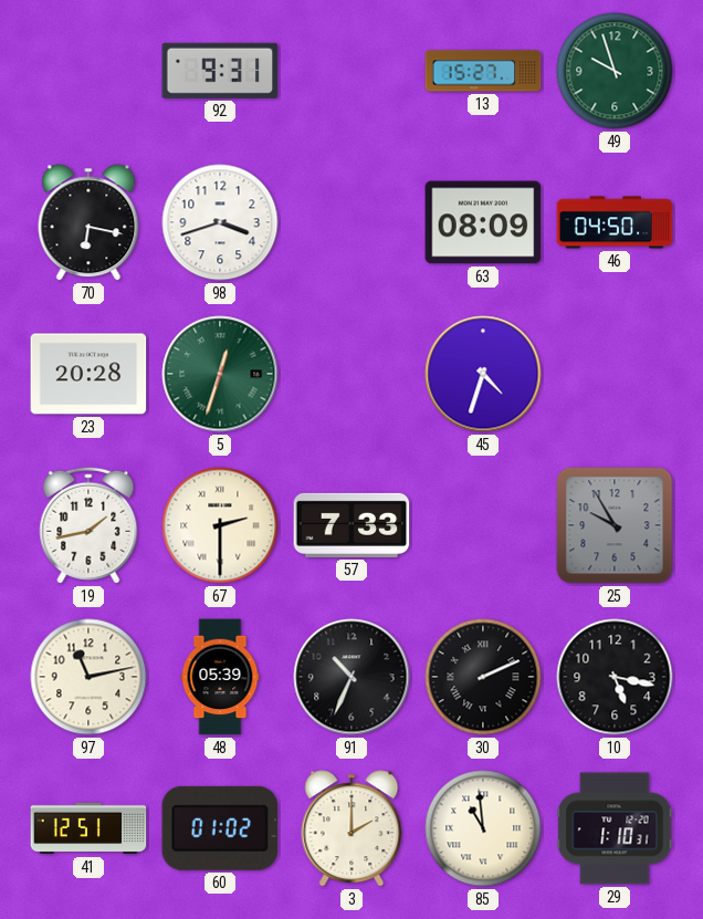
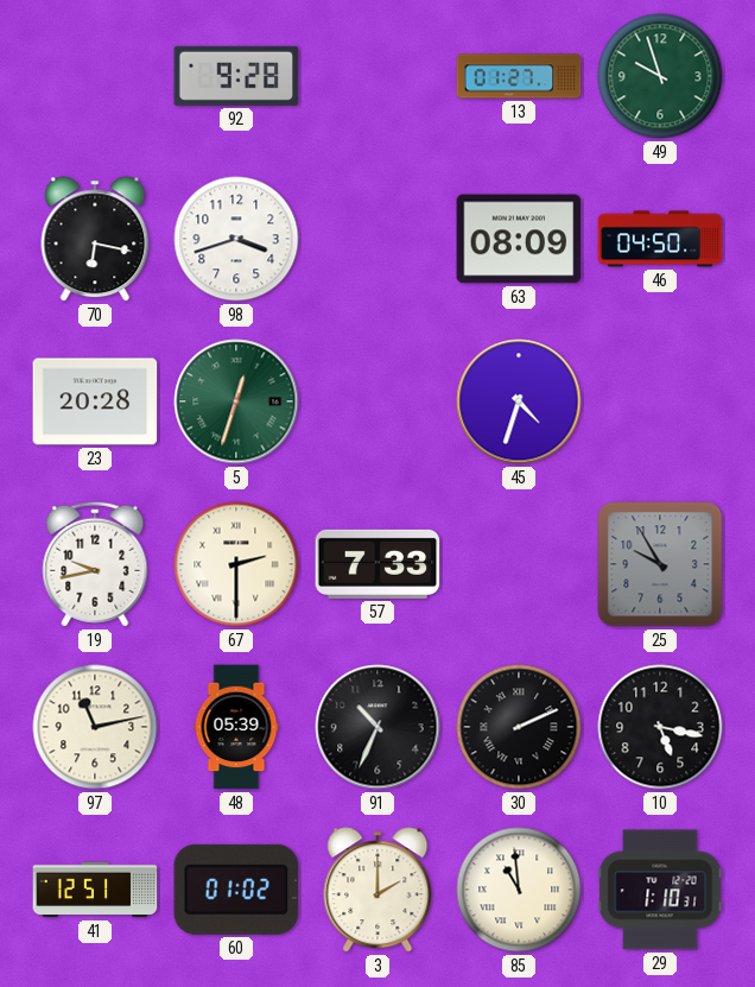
92: 9:31 -> 9:28
13: 15:27 -> 01:27
19: 1:43 -> 9:43
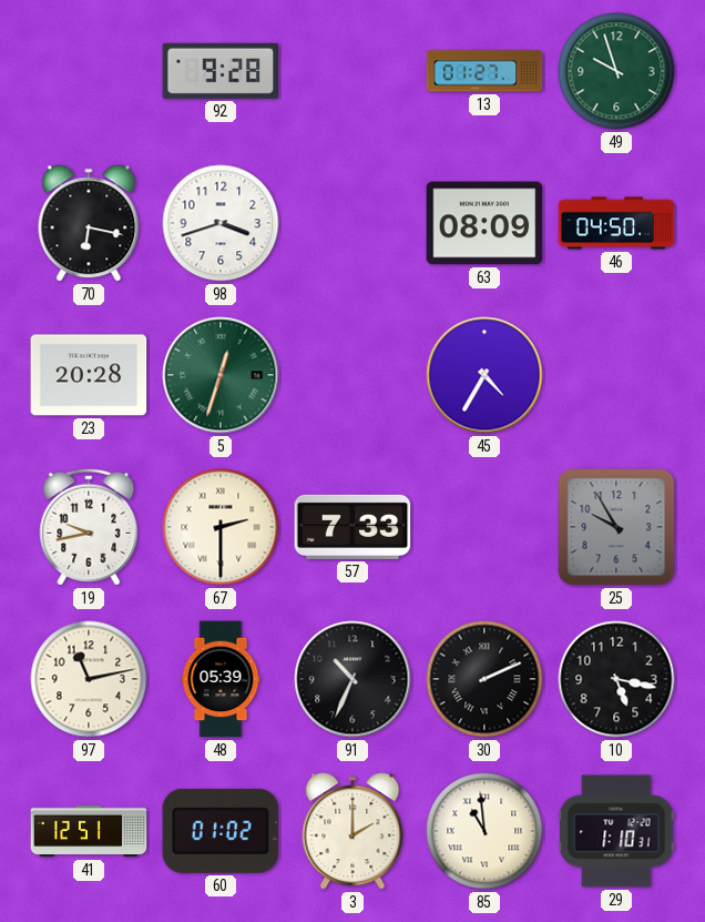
45: 4:33 -> 4:35
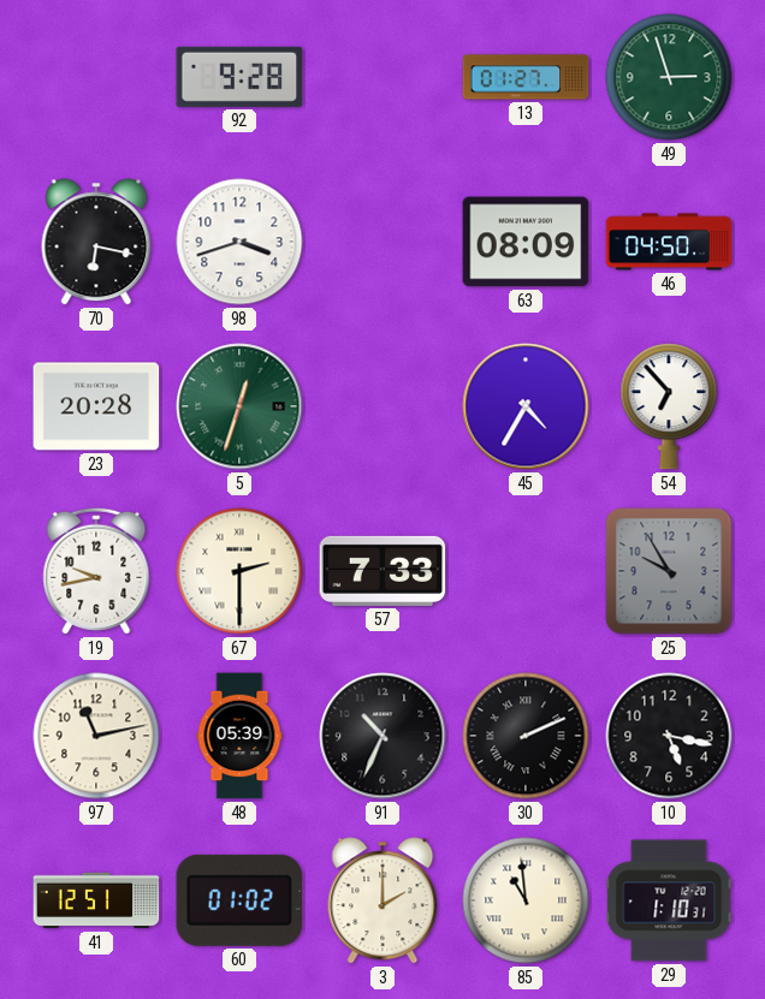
49: 9:57 -> 2:57
54: none -> 6:53
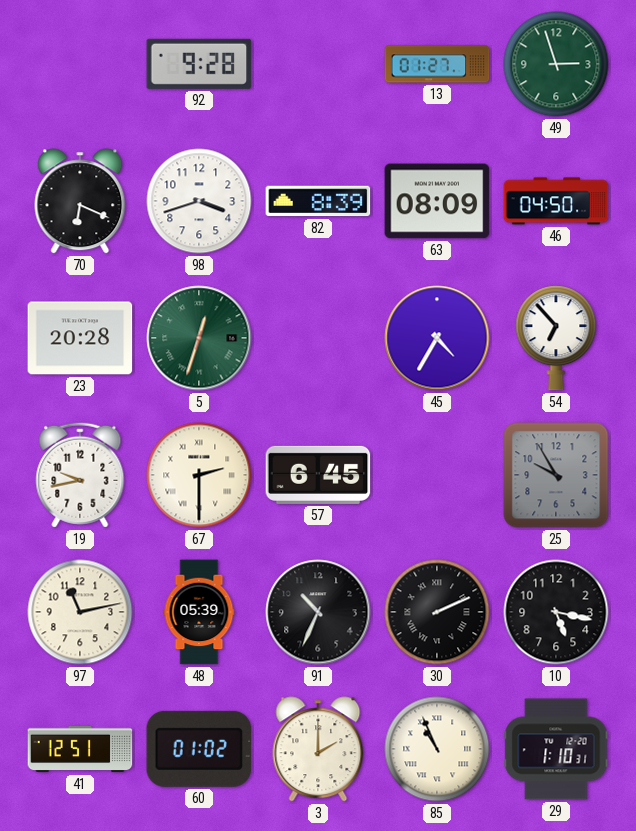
70: 6:17 -> 6:19
82: none -> 8:39
57: 7:33 -> 6:45
85: 10:59 -> 10:56
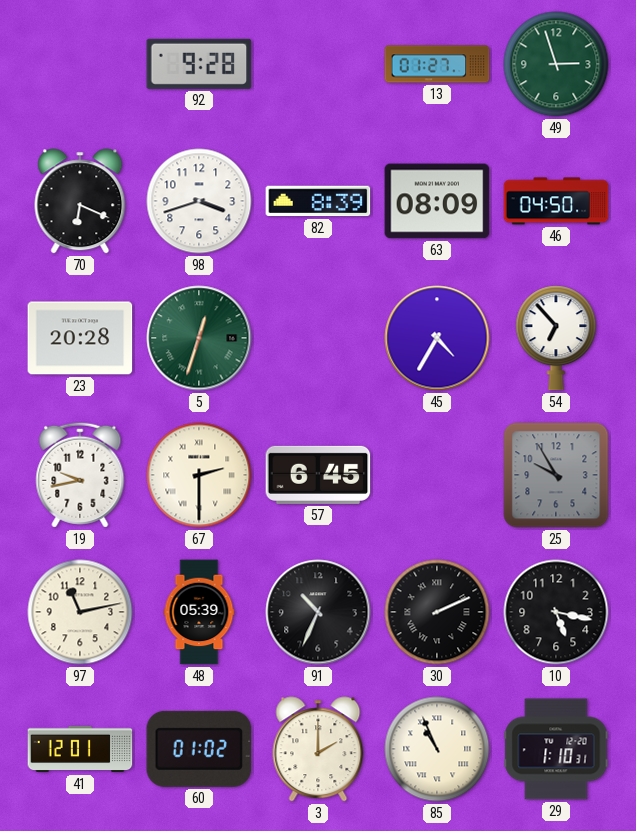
41: 12:51 -> 12:01
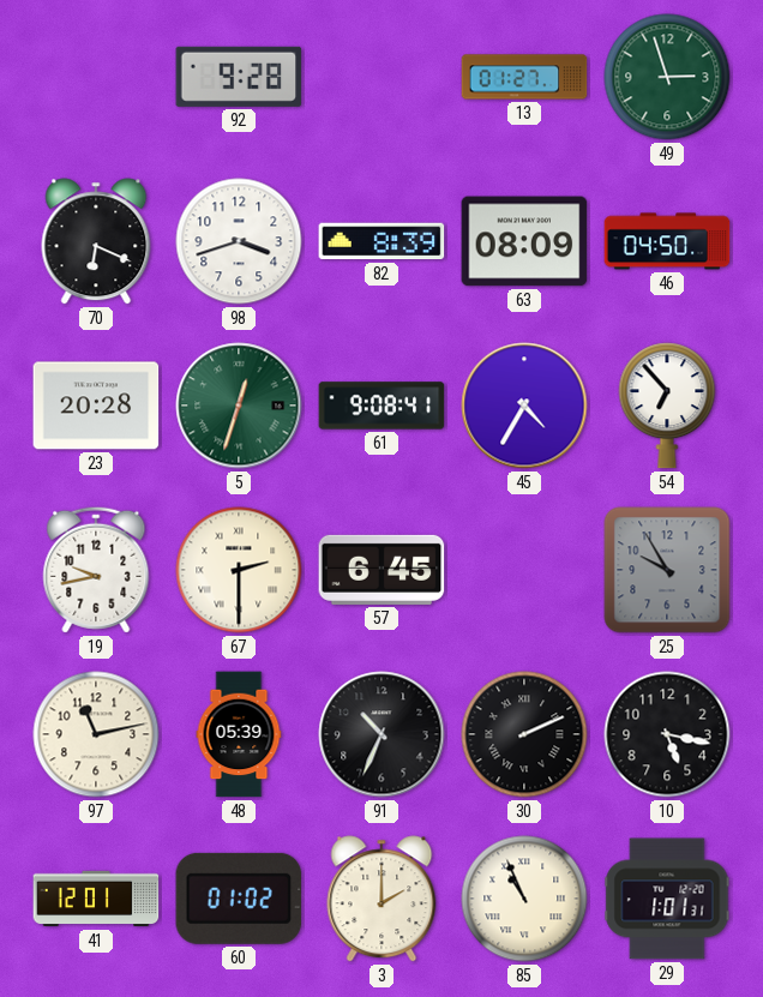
61: none -> 9:08
29: 1:10 -> 1:01
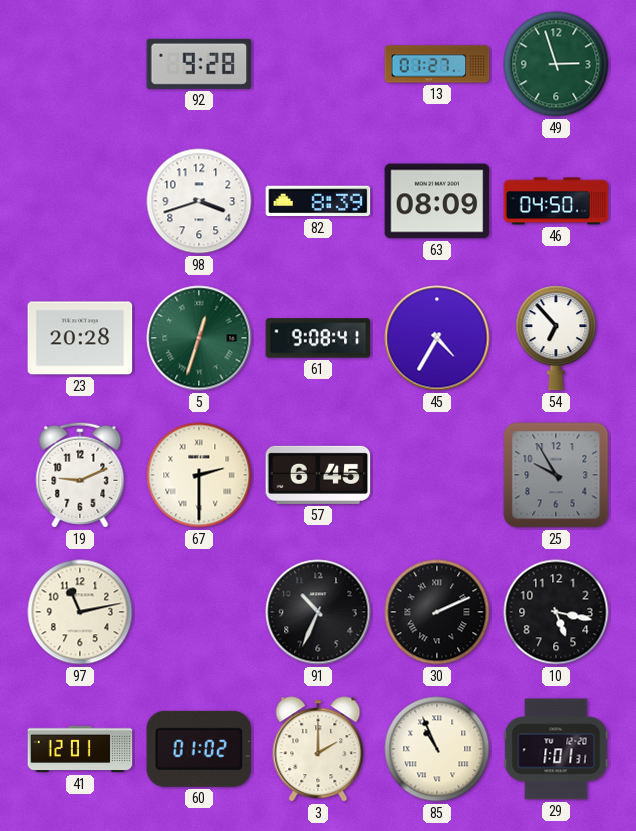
70: 6:19 -> none
19: 9:43 -> 9:11
48: 05:39 -> none
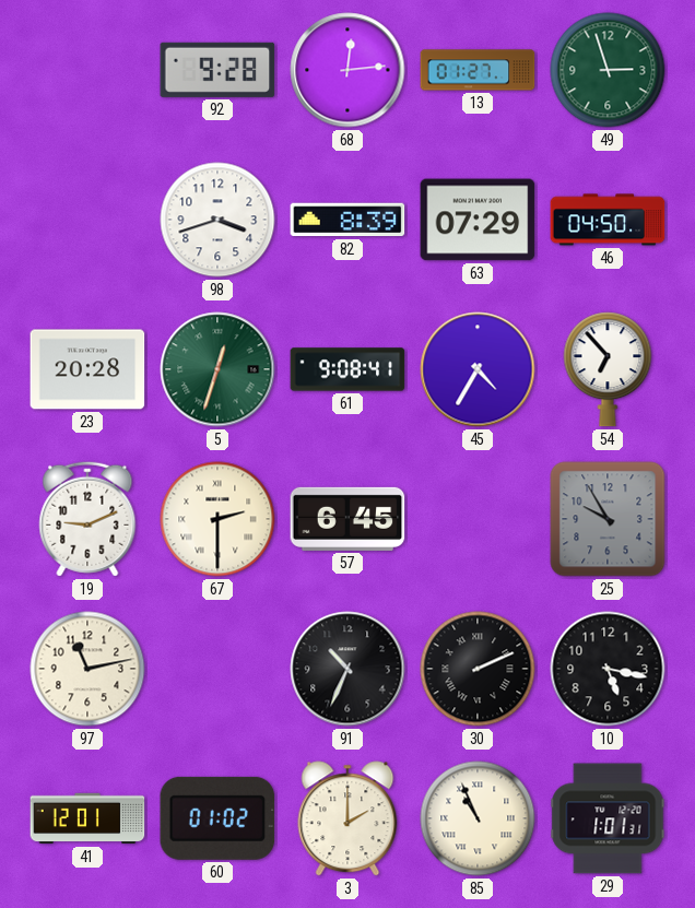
68: none -> 12:14
63: 08:09 -> 07:29
